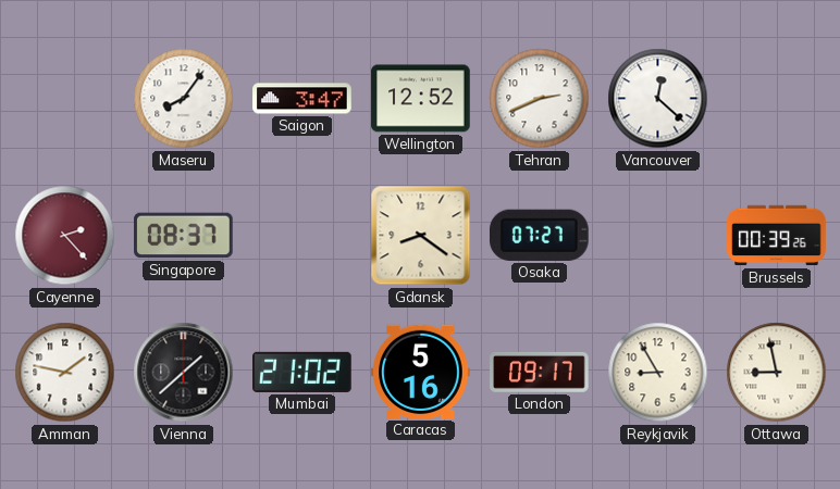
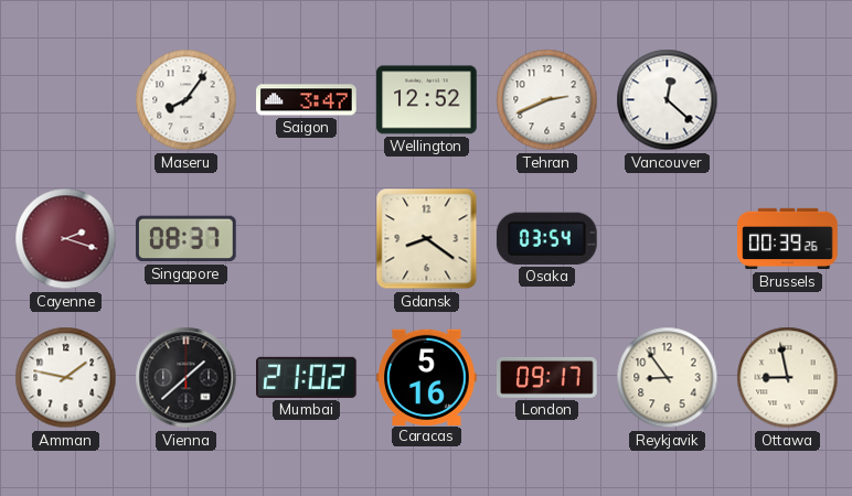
Cayenne: 2:23 -> 2:18
Osaka: 07:27 -> 03:54
Reykjavik: 8:55 -> 8:54
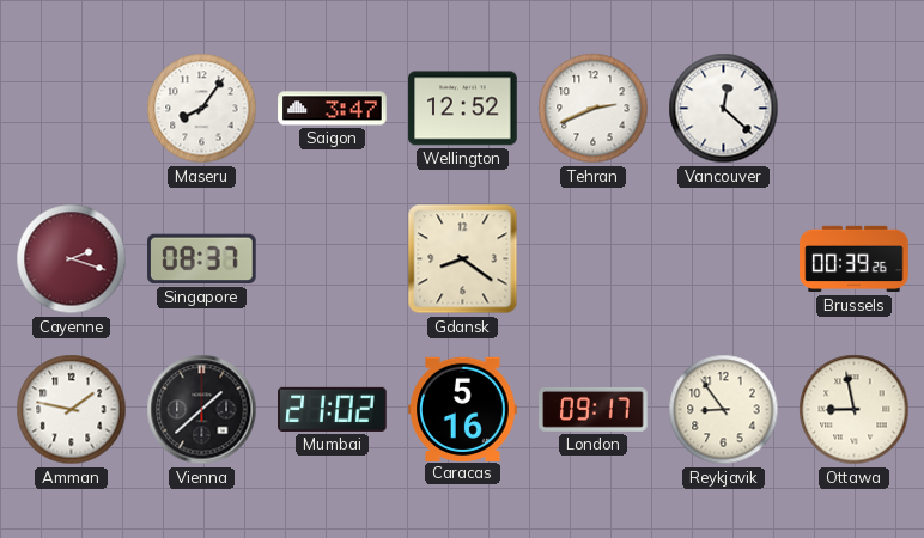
Osaka: 03:54 -> none
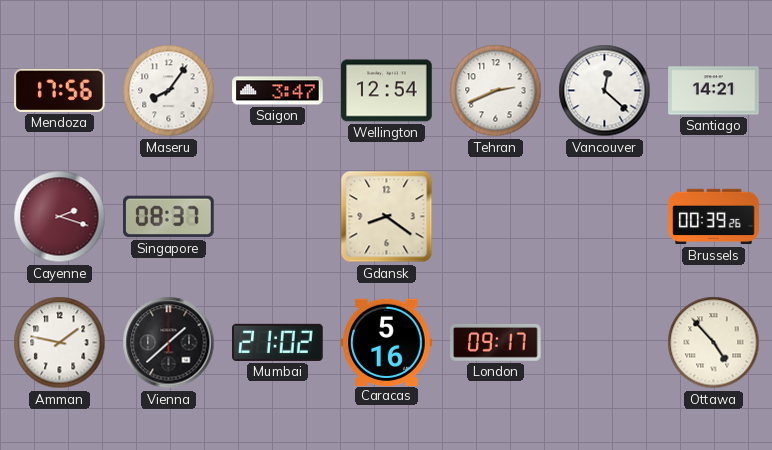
Mendoza: none -> 17:56
Wellington: 12:52 -> 12:54
Santiago: none -> 14:21
Reykjavik: 8:54 -> none
Ottawa: 8:58 -> 4:53
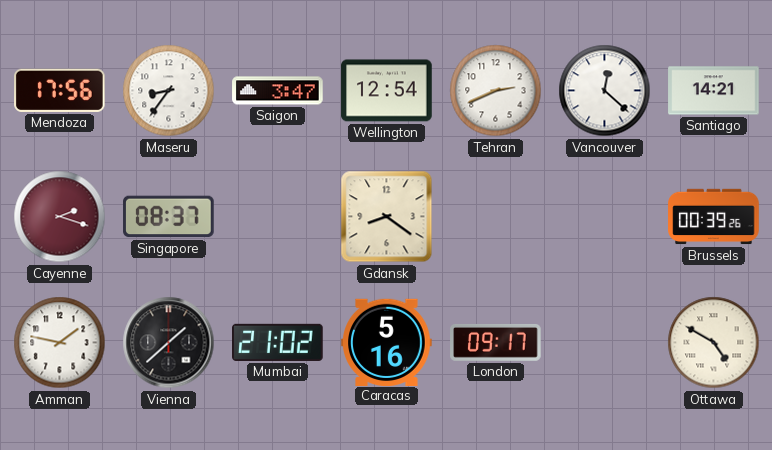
Maseru: 8:06 -> 8:36
Ottawa: 4:53 -> 4:50
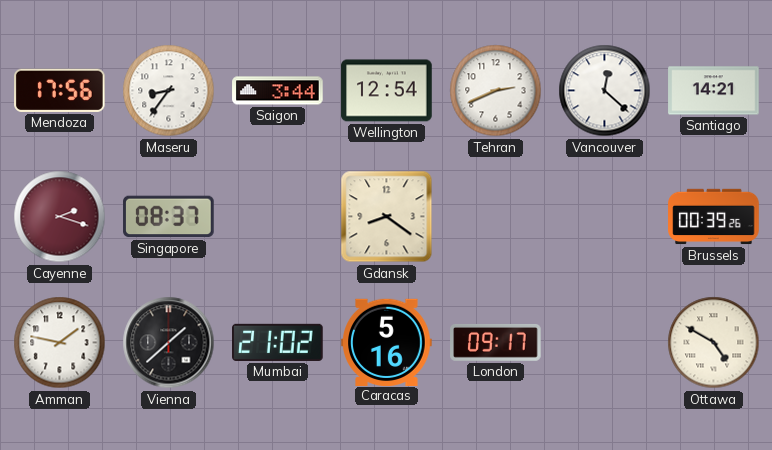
Saigon: 3:47 -> 3:44
